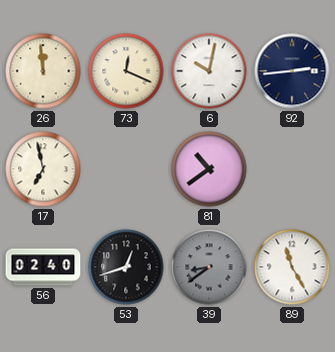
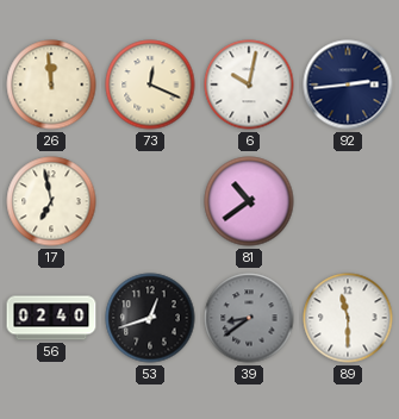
89: 11:25 -> 11:30
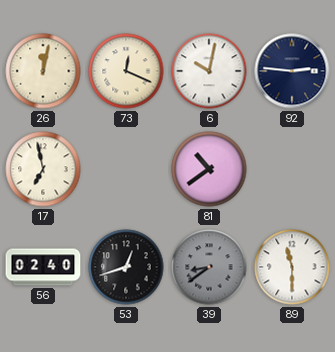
26: 11:59 -> 12:02
92: 2:44 -> 2:46
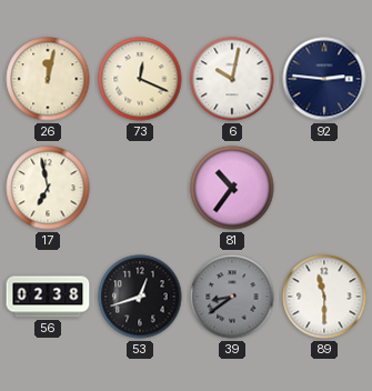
81: 10:39 -> 10:36
56: 02:40 -> 02:38
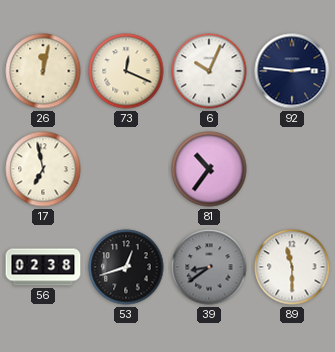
6: 10:02 -> 10:04
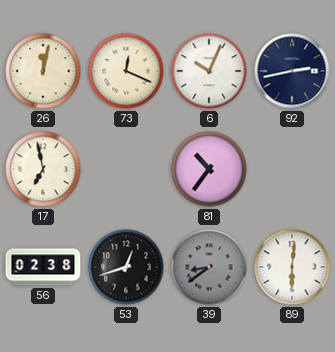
92: 2:46 -> 2:43
89: 11:30 -> 6:01
